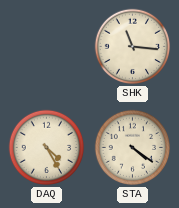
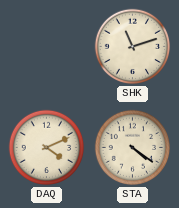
SHK: 11:16 -> 11:12
DAQ: 4:25 -> 4:11
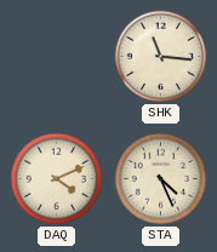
SHK: 11:12 -> 11:16
STA: 4:21 -> 4:26
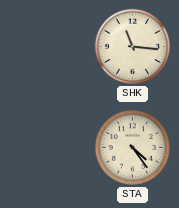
DAQ: 4:11 -> none
STA: 4:26 -> 4:24
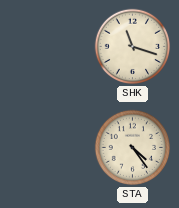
SHK: 11:16 -> 11:18
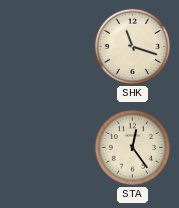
STA: 4:24 -> 12:24
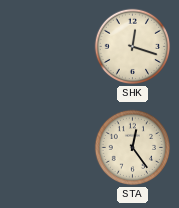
SHK: 11:18 -> 12:18
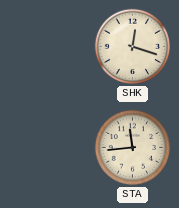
STA: 12:24 -> 11:44
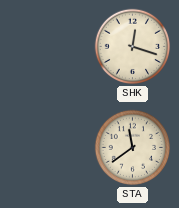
STA: 11:44 -> 11:39
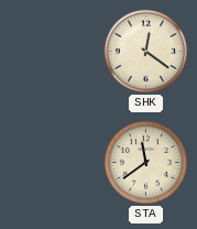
SHK: 12:18 -> 12:21
